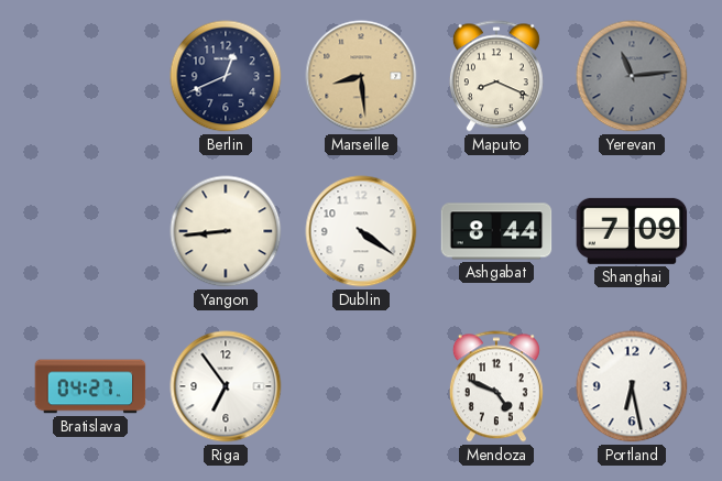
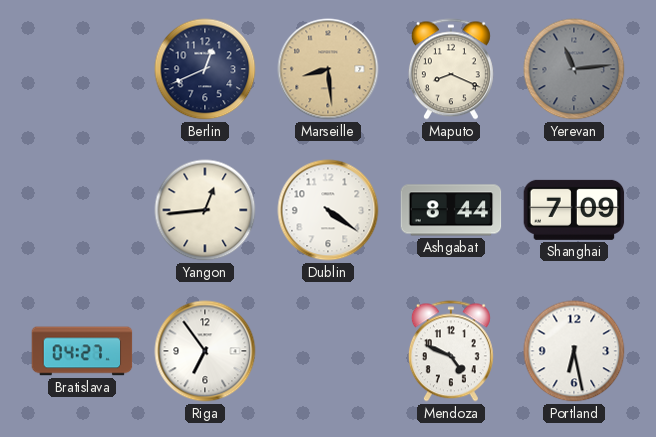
Yangon: 8:44 -> 12:44
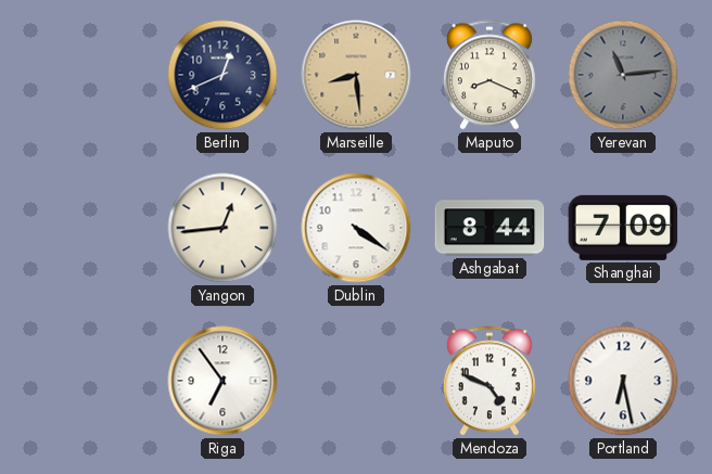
Bratislava: 04:27 -> none
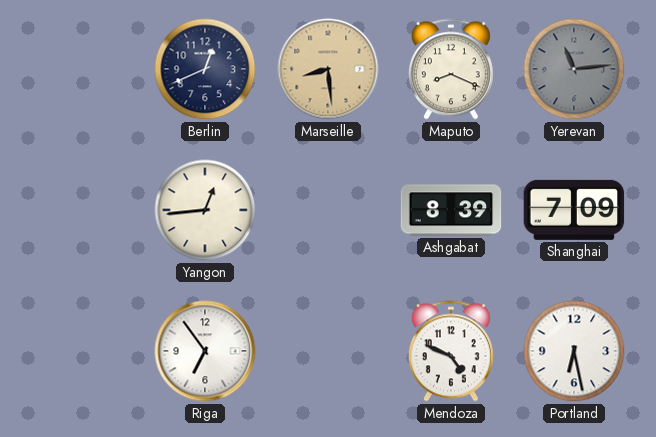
Dublin: 4:21 -> none
Ashgabat: 8:44 -> 8:39
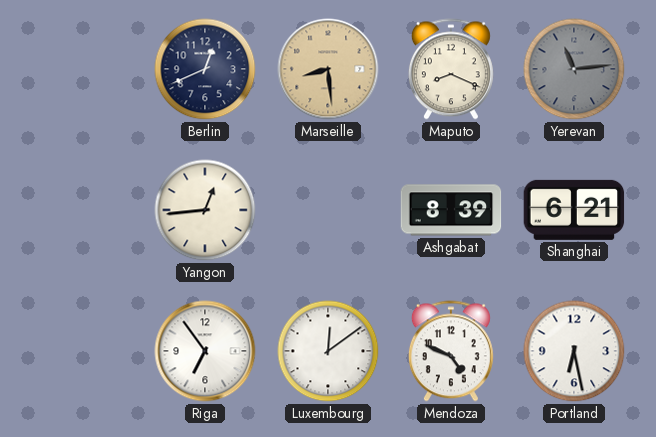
Shanghai: 7:09 -> 6:21
Luxembourg: none -> 12:09
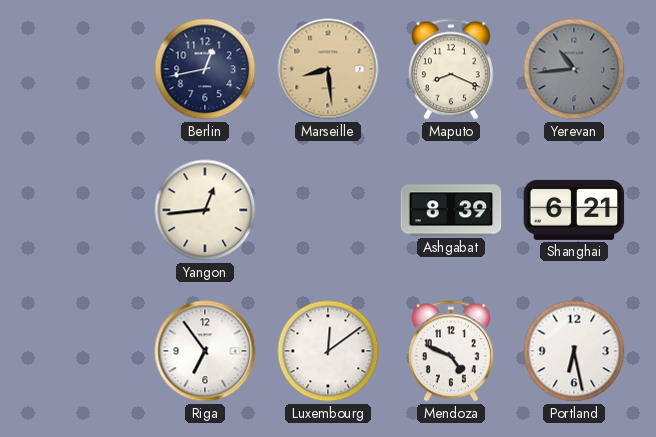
Berlin: 12:41 -> 12:43
Yerevan: 11:14 -> 10:44
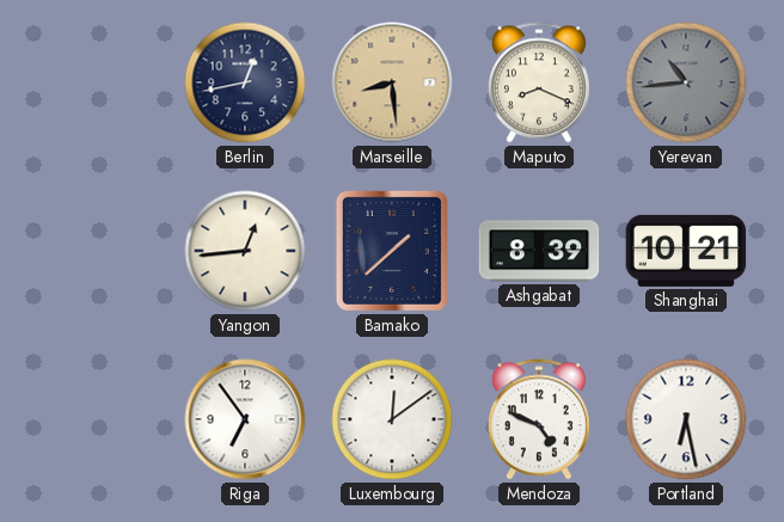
Bamako: none -> 1:38
Shanghai: 6:21 -> 10:21
